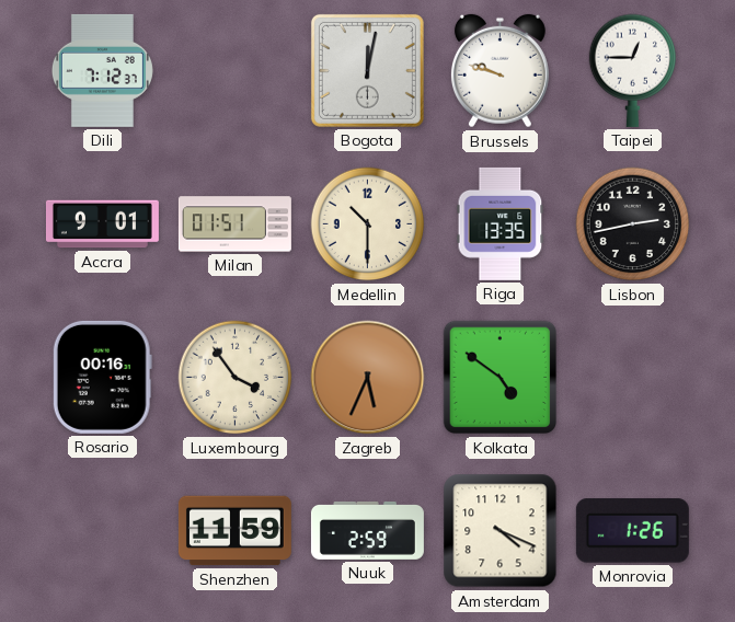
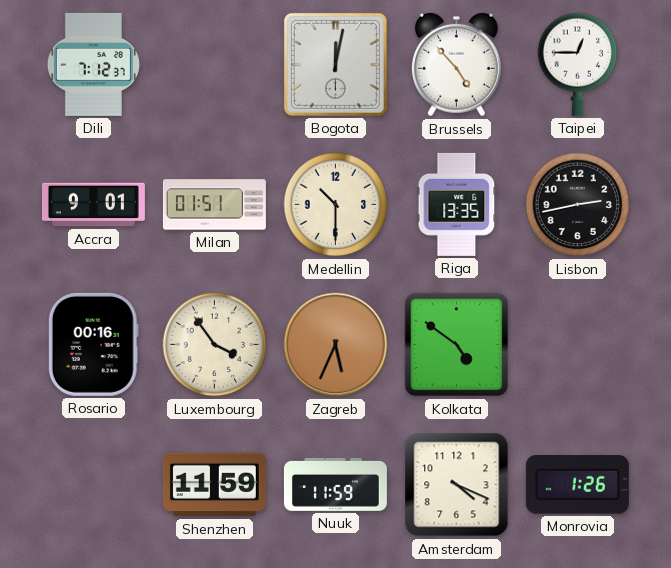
Brussels: 9:48 -> 4:53
Nuuk: 2:59 -> 11:59
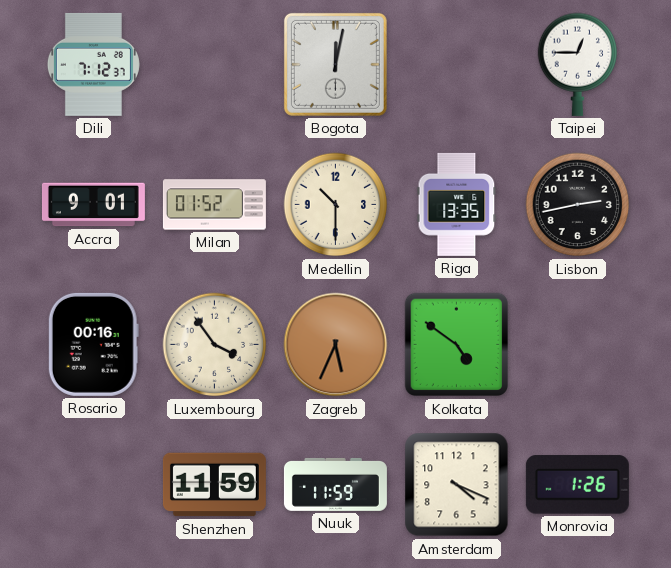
Brussels: 4:53 -> none
Milan: 01:51 -> 01:52
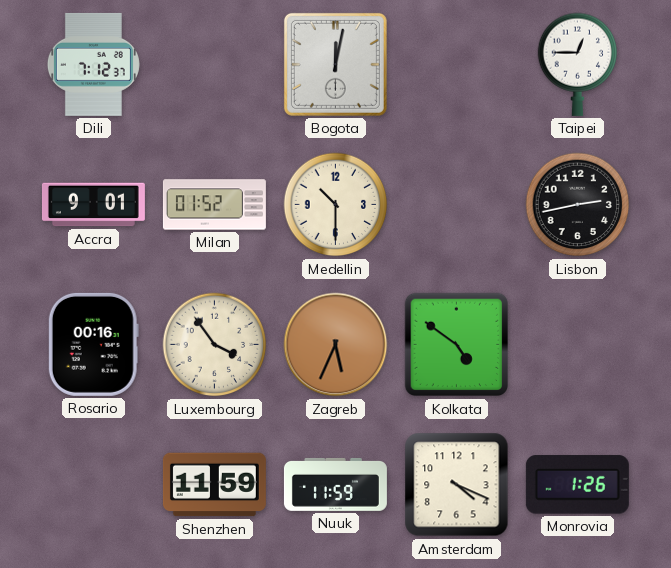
Riga: 13:35 -> none
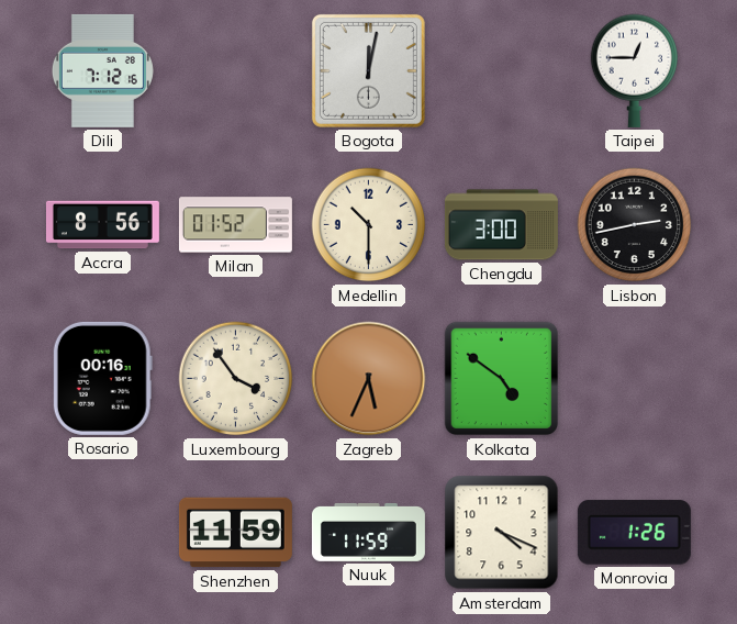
Dili: 7:12:37 -> 7:12:16
Accra: 9:01 -> 8:56
Chengdu: none -> 3:00
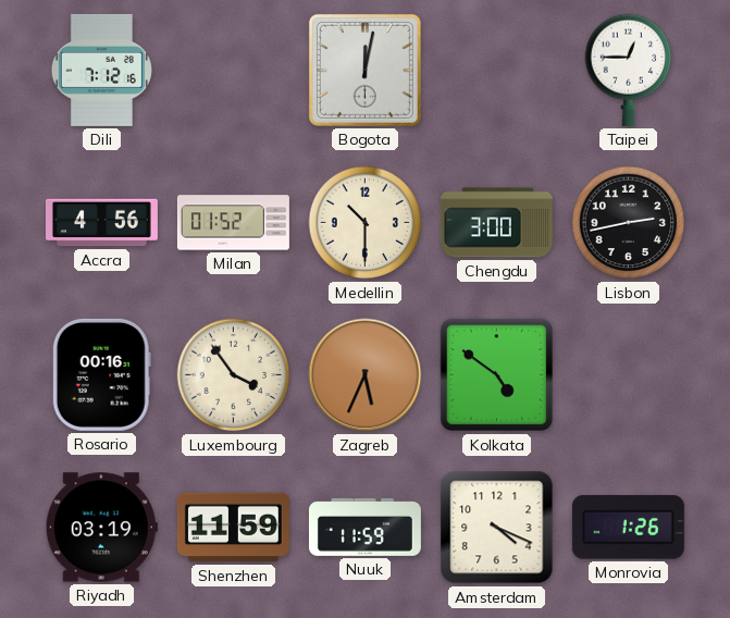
Accra: 8:56 -> 4:56
Riyadh: none -> 03:19
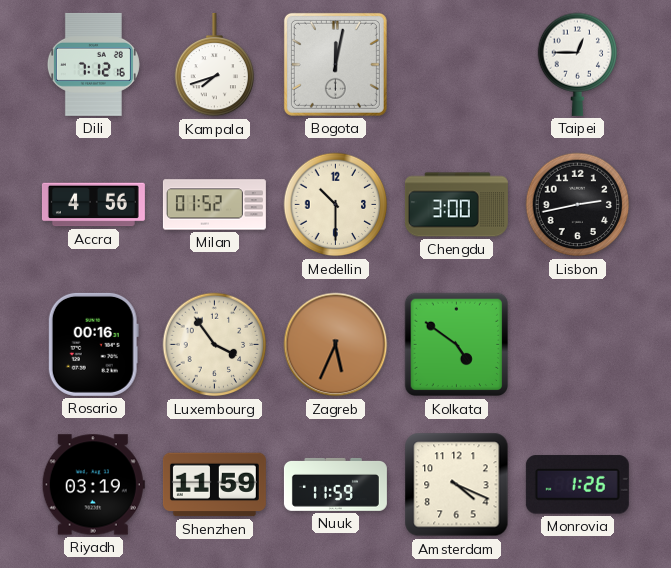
Kampala: none -> 7:42
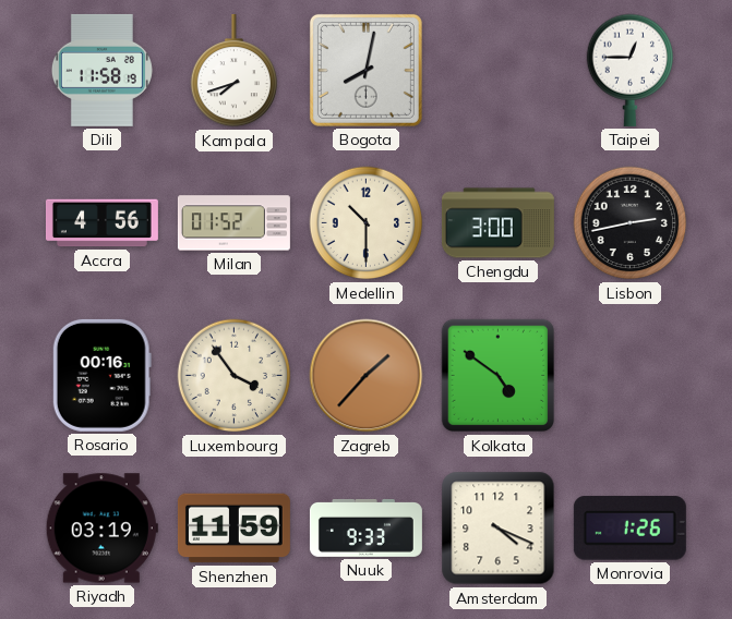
Dili: 7:12 -> 11:58
Bogota: 12:02 -> 8:02
Zagreb: 5:34 -> 1:37
Nuuk: 11:59 -> 9:33
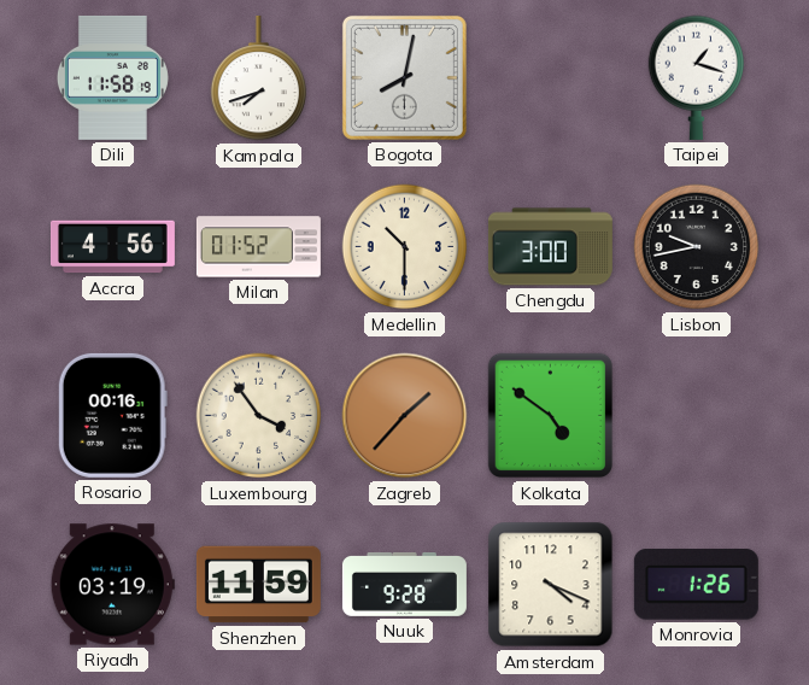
Taipei: 12:45 -> 1:18
Lisbon: 2:43 -> 9:43
Nuuk: 9:33 -> 9:28
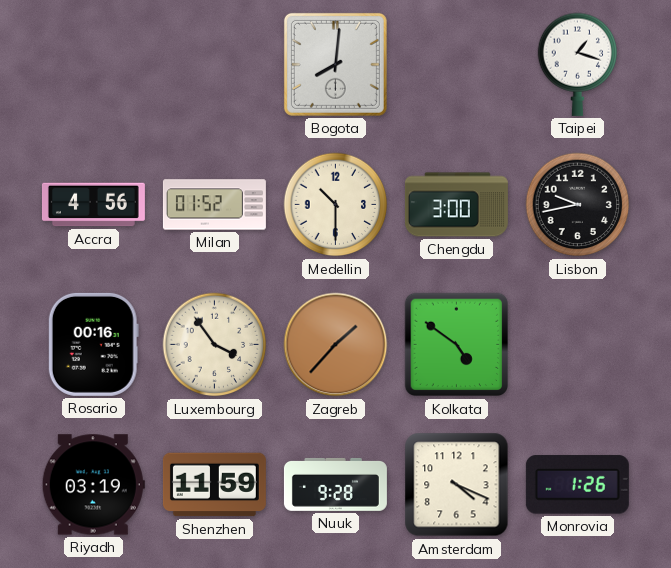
Dili: 11:58 -> none
Kampala: 7:42 -> none
Bogota: 8:02 -> 8:01
